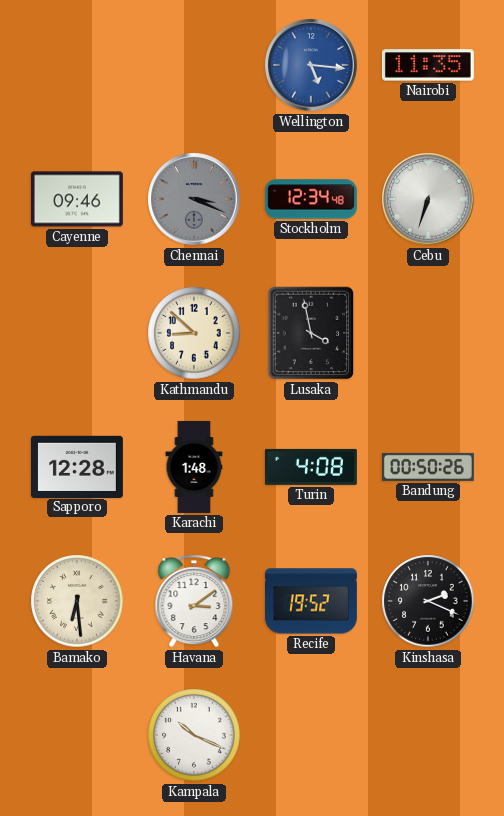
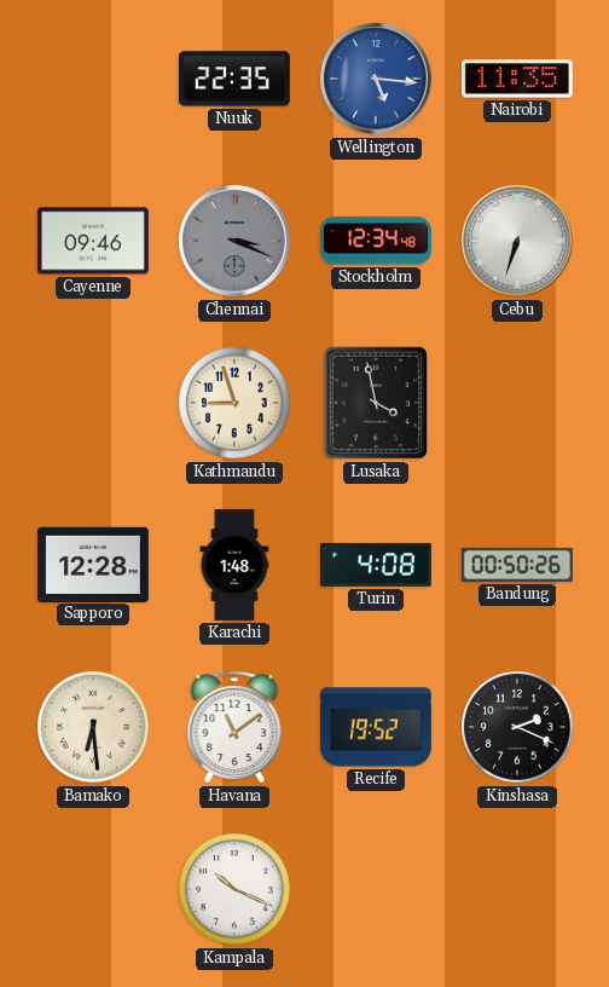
Nuuk: none -> 22:35
Kathmandu: 8:52 -> 8:57
Havana: 3:09 -> 11:09
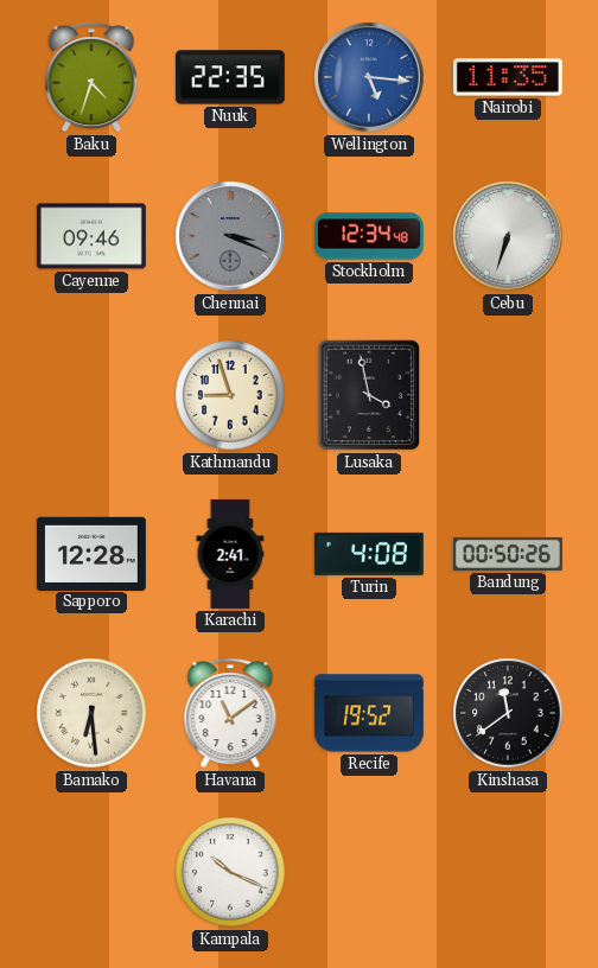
Baku: none -> 4:33
Karachi: 1:48 -> 2:41
Kinshasa: 2:19 -> 11:39
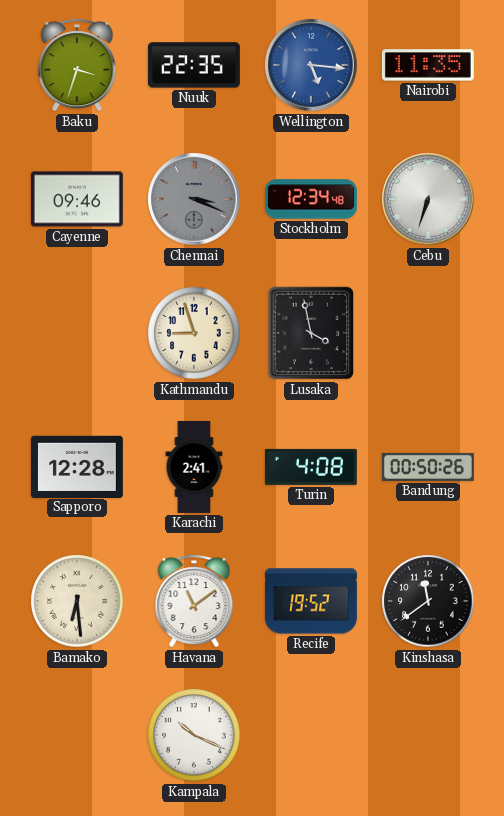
Baku: 4:33 -> 3:33
